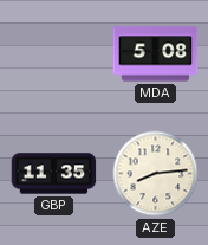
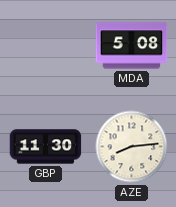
GBP: 11:35 -> 11:30
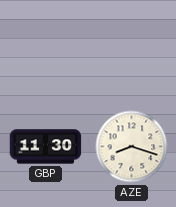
MDA: 5:08 -> none
AZE: 8:14 -> 8:18
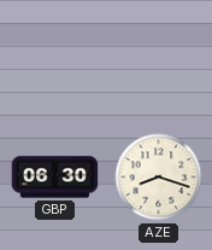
GBP: 11:30 -> 06:30
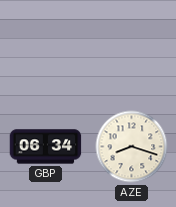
GBP: 06:30 -> 06:34
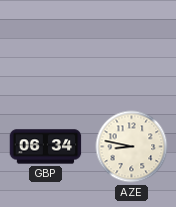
AZE: 8:18 -> 8:47
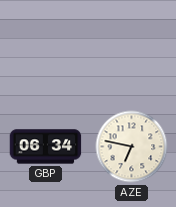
AZE: 8:47 -> 6:47
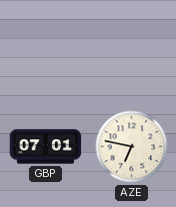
GBP: 06:34 -> 07:01
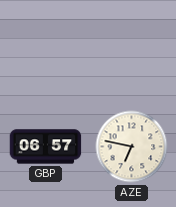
GBP: 07:01 -> 06:57
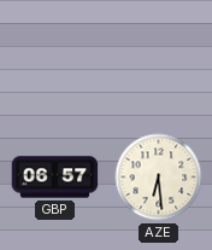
AZE: 6:47 -> 6:29
